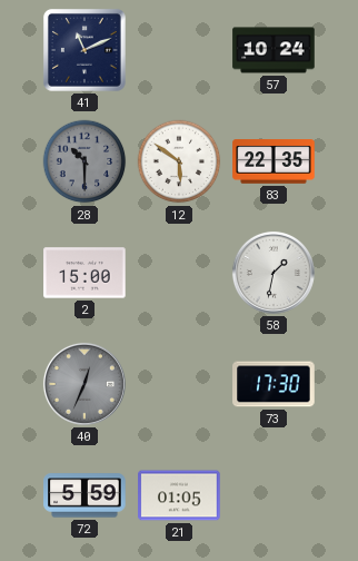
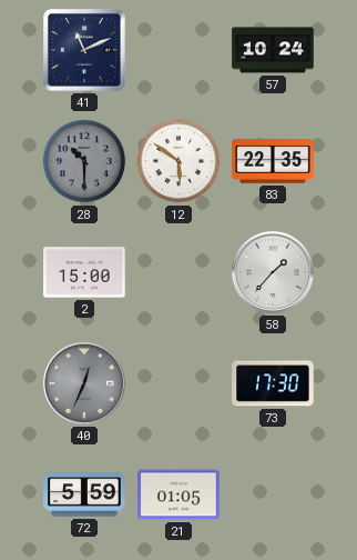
58: 1:32 -> 1:37
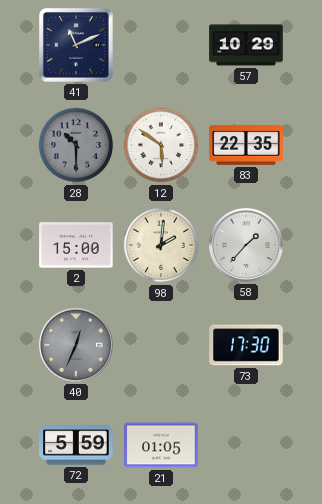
57: 10:24 -> 10:29
98: none -> 2:01
